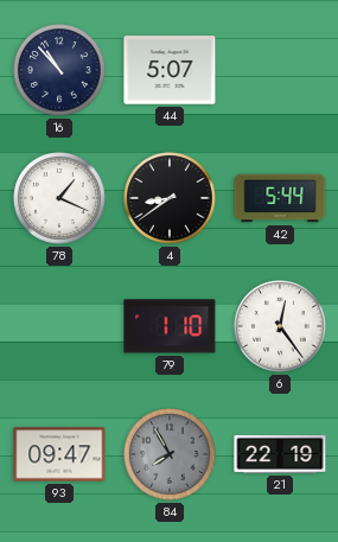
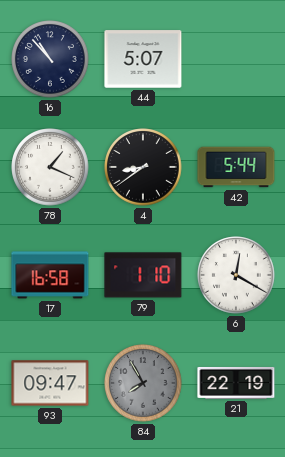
17: none -> 16:58
6: 12:24 -> 12:20
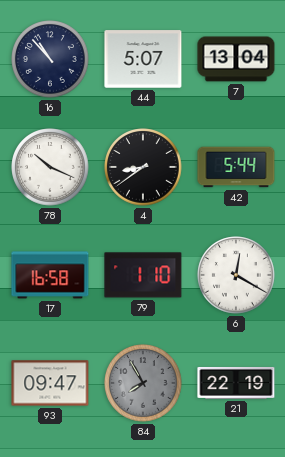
7: none -> 13:04
78: 1:19 -> 10:19
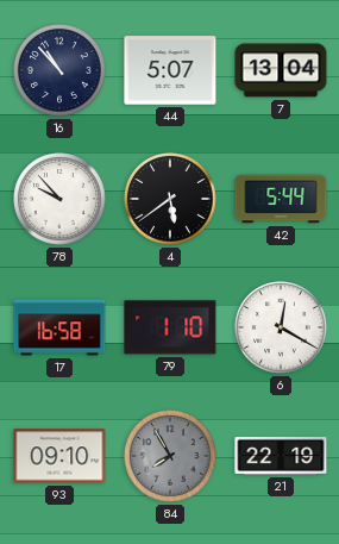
78: 10:19 -> 9:53
4: 8:39 -> 5:39
93: 09:47 -> 09:10
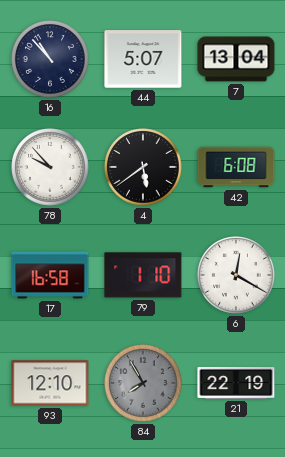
42: 5:44 -> 6:08
93: 09:10 -> 12:10
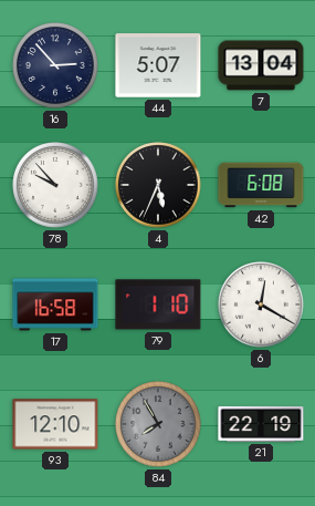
16: 10:53 -> 2:53
4: 5:39 -> 5:34
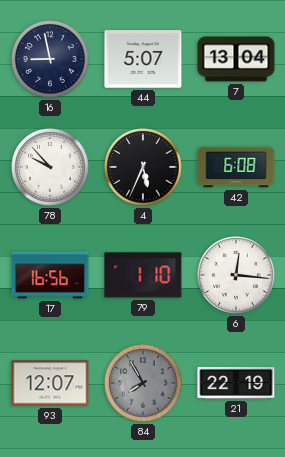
16: 2:53 -> 8:58
17: 16:58 -> 16:56
6: 12:20 -> 12:16
93: 12:10 -> 12:07
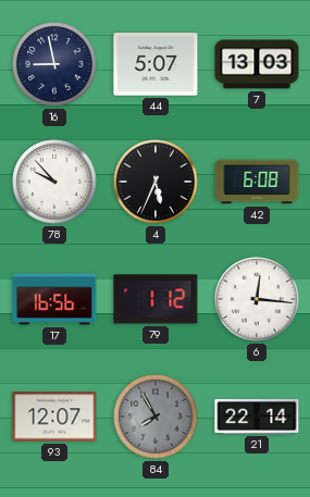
7: 13:04 -> 13:03
79: 1:10 -> 1:12
21: 22:19 -> 22:14
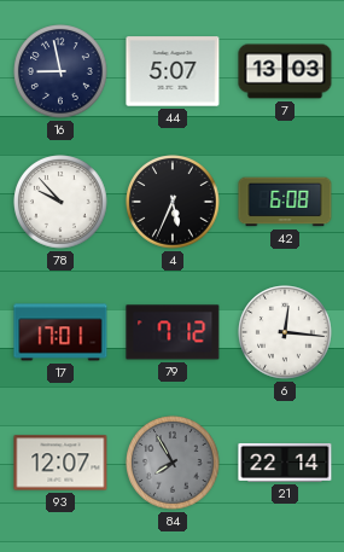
17: 16:56 -> 17:01
79: 1:12 -> 7:12
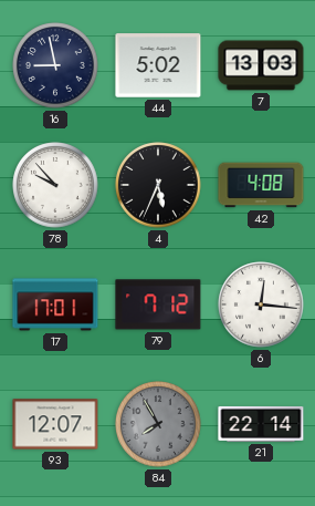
44: 5:07 -> 5:02
42: 6:08 -> 4:08
